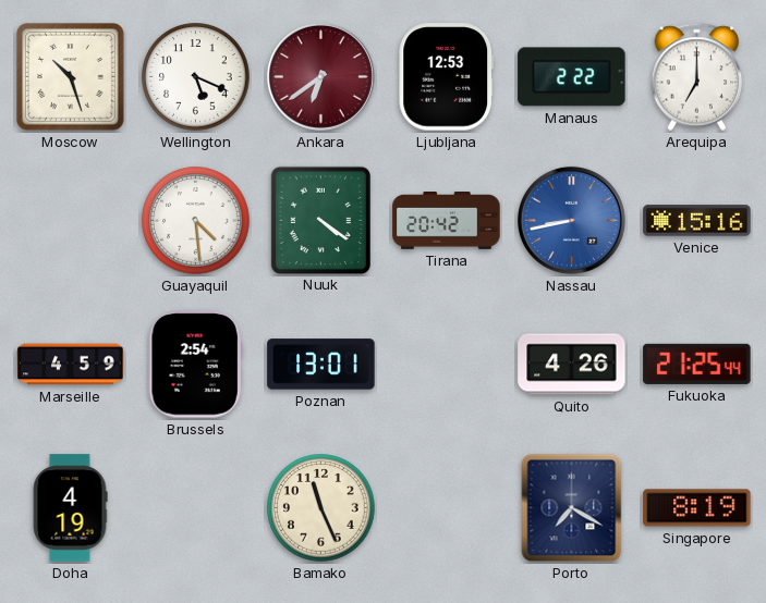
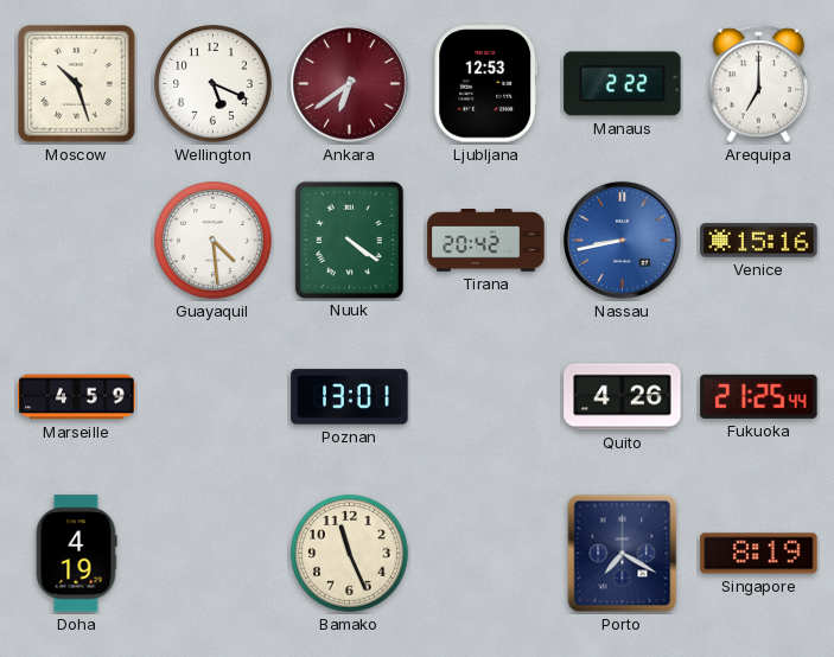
Brussels: 2:54 -> none
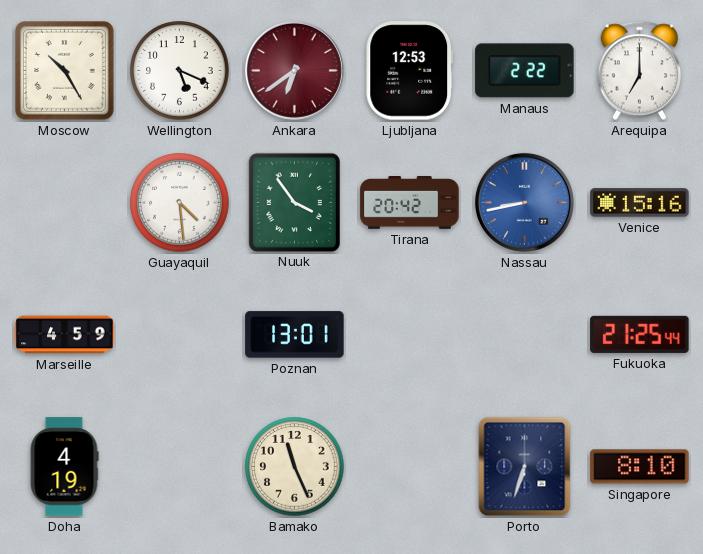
Moscow: 10:27 -> 10:25
Nuuk: 4:21 -> 3:54
Quito: 4:26 -> none
Porto: 7:20 -> 6:33
Singapore: 8:19 -> 8:10
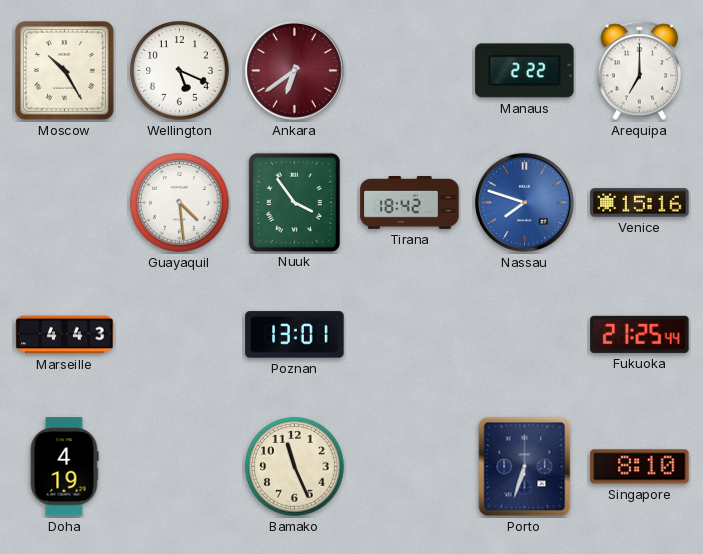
Ljubljana: 12:53 -> none
Tirana: 20:42 -> 18:42
Nassau: 8:43 -> 7:48
Marseille: 4:59 -> 4:43
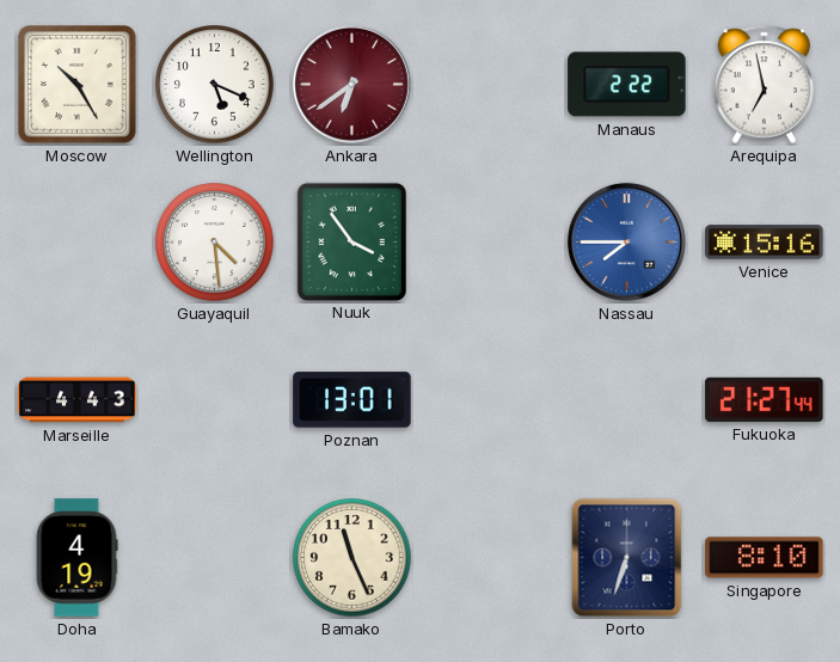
Arequipa: 7:00 -> 6:58
Tirana: 18:42 -> none
Nassau: 7:48 -> 7:45
Fukuoka: 21:25 -> 21:27
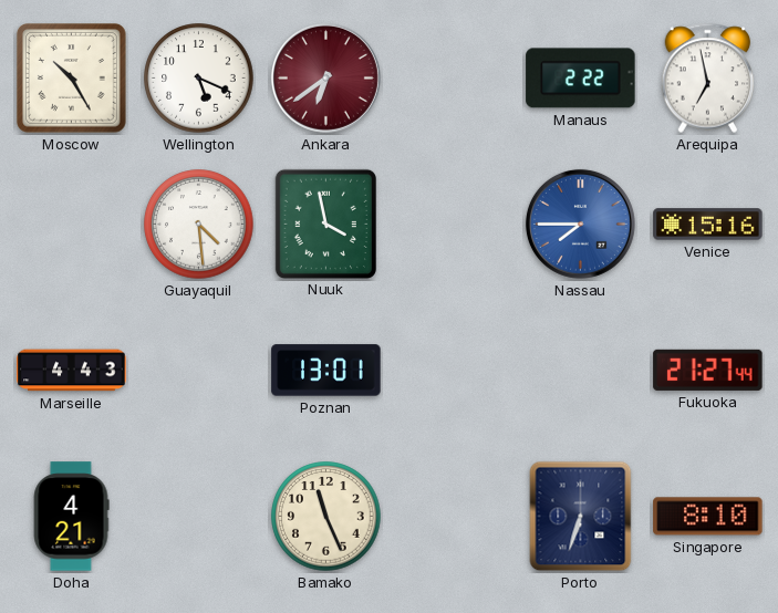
Nuuk: 3:54 -> 3:58
Doha: 4:19 -> 4:21
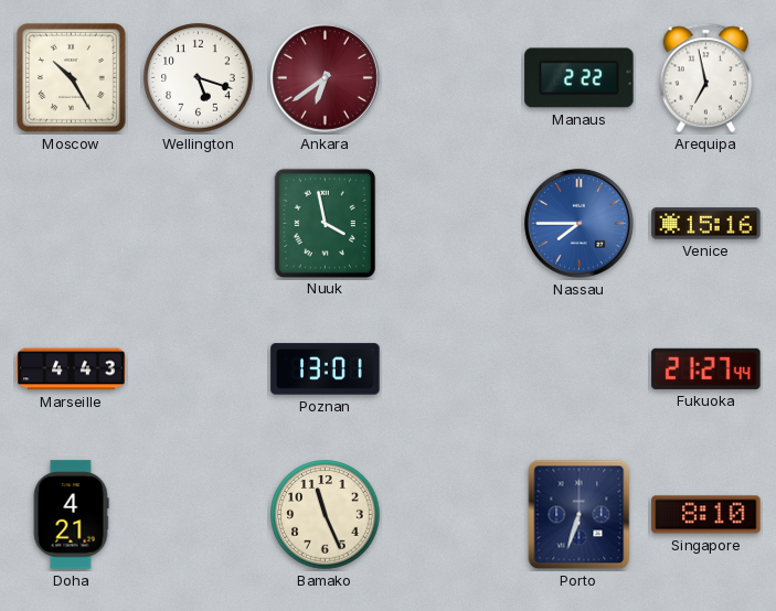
Wellington: 5:19 -> 5:18
Guayaquil: 4:29 -> none
